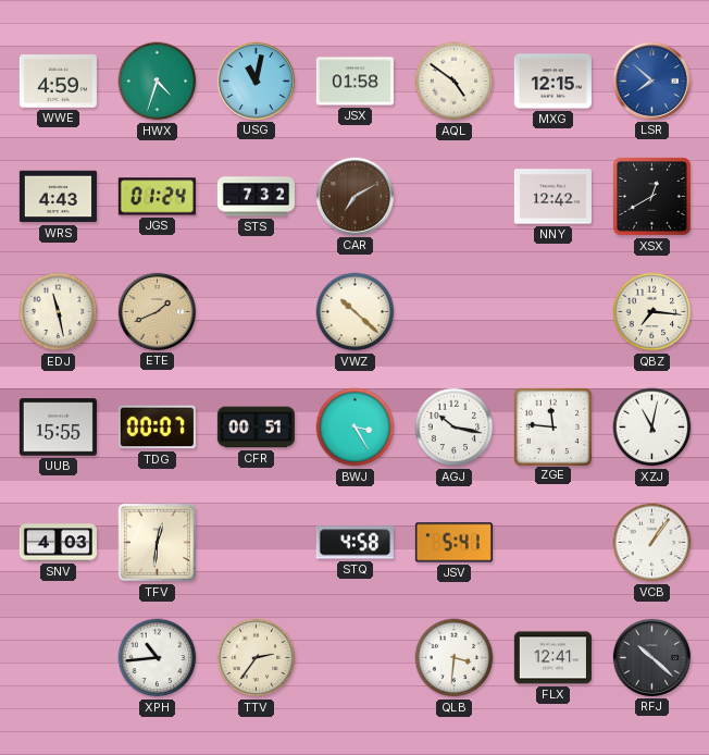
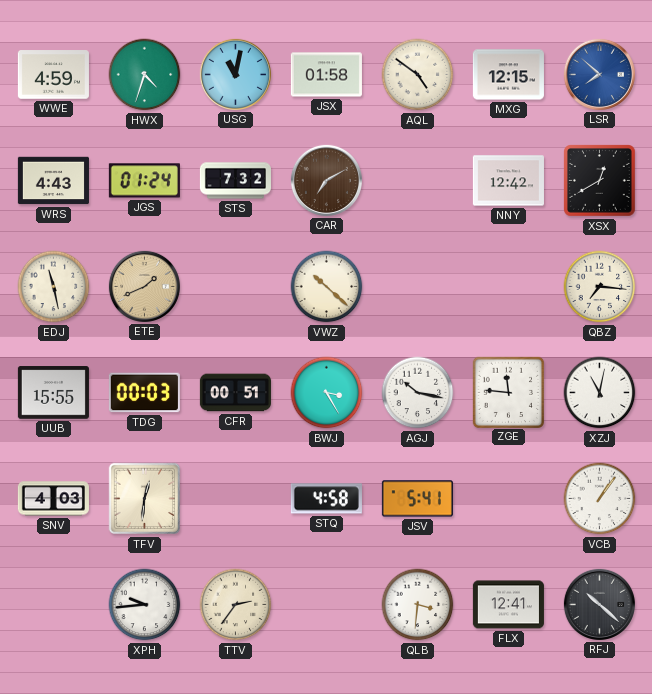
TDG: 00:07 -> 00:03
XPH: 10:44 -> 9:44
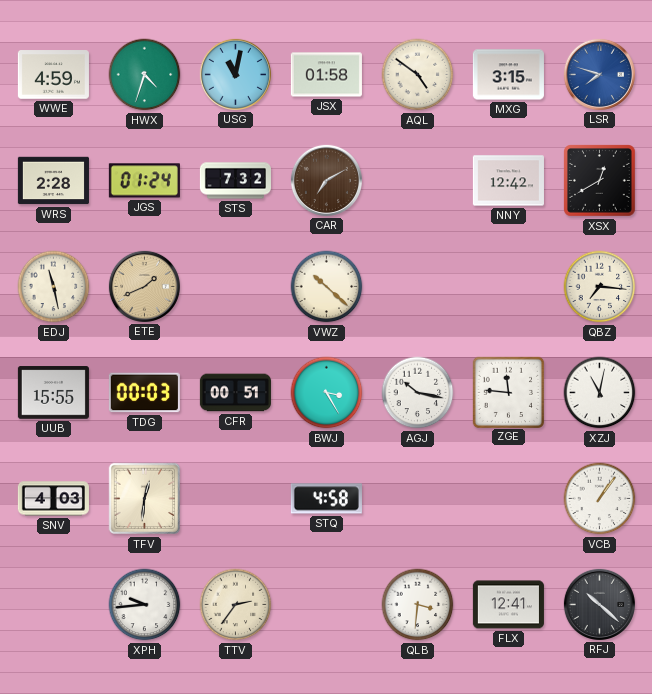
MXG: 12:15 -> 3:15
LSR: 7:52 -> 7:48
WRS: 4:43 -> 2:28
JSV: 5:41 -> none
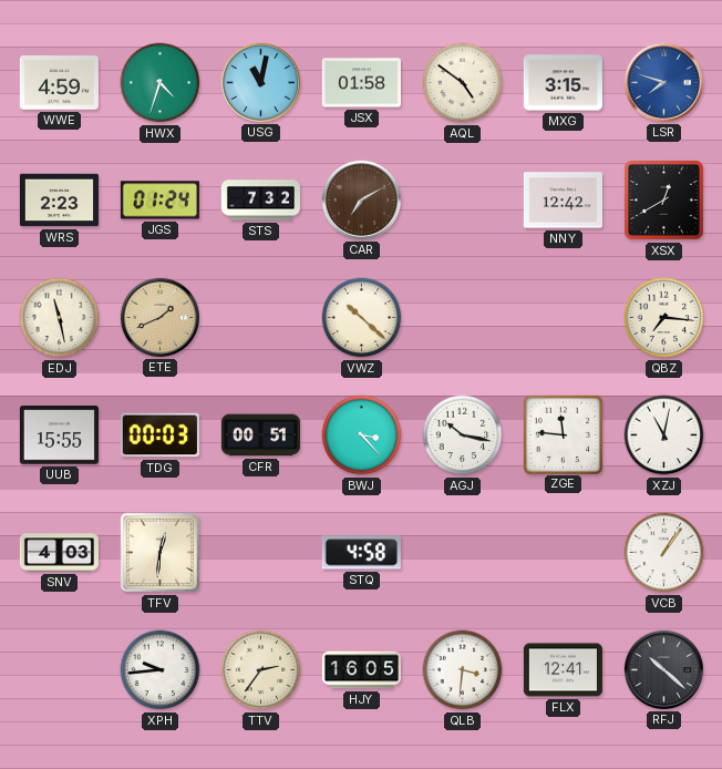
WRS: 2:28 -> 2:23
BWJ: 3:25 -> 3:23
HJY: none -> 16:05
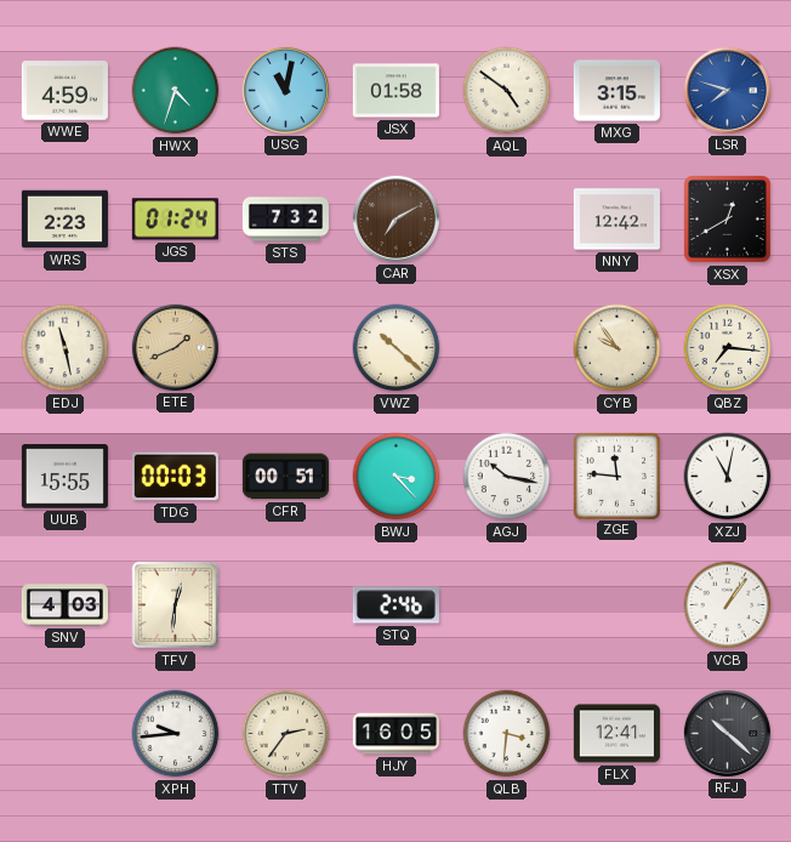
CYB: none -> 9:54
STQ: 4:58 -> 2:46
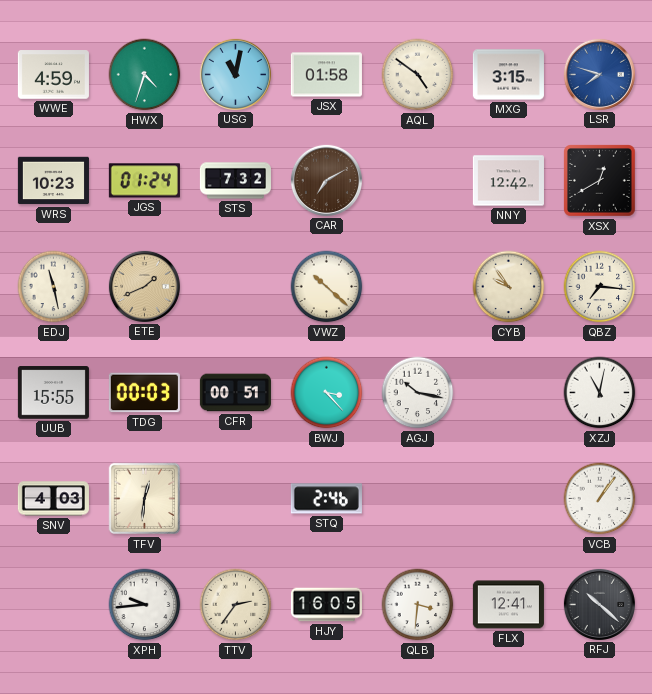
WRS: 2:23 -> 10:23
ZGE: 11:46 -> none
